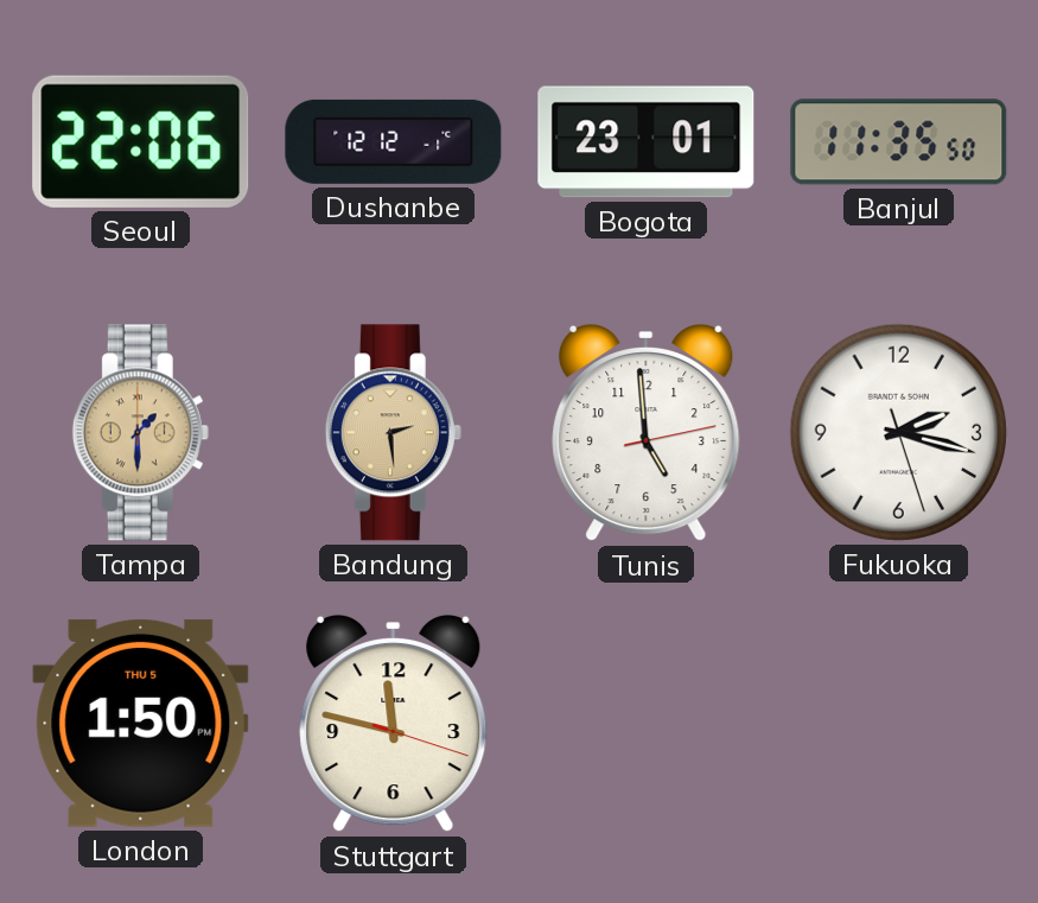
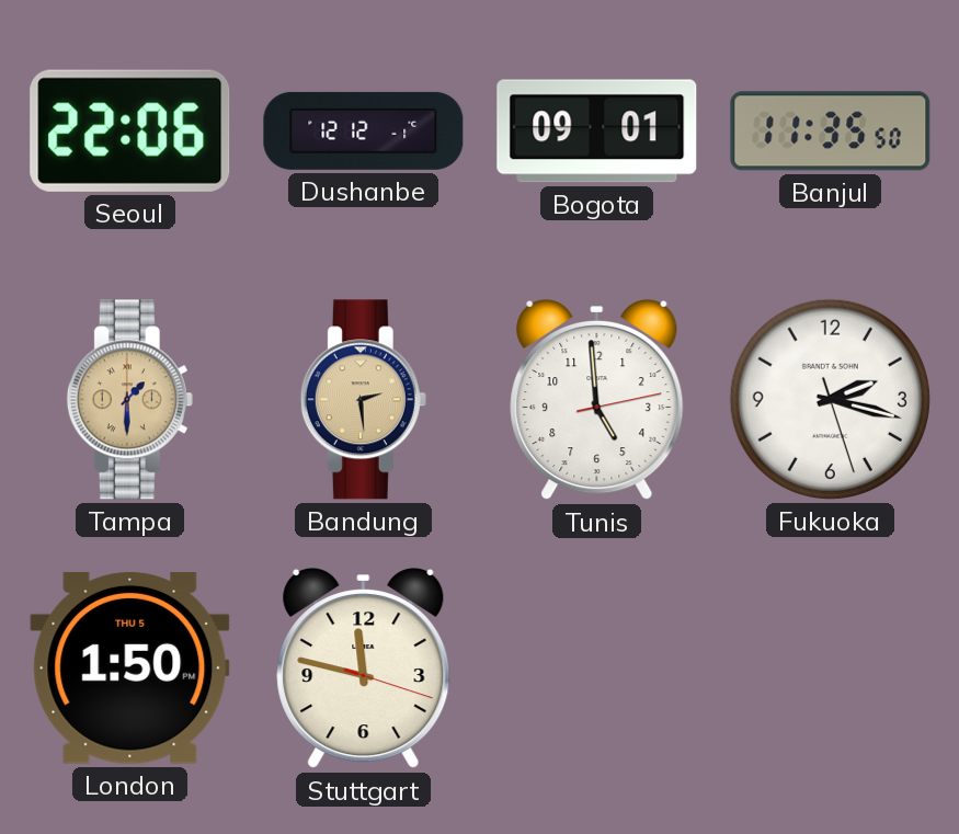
Bogota: 23:01 -> 09:01
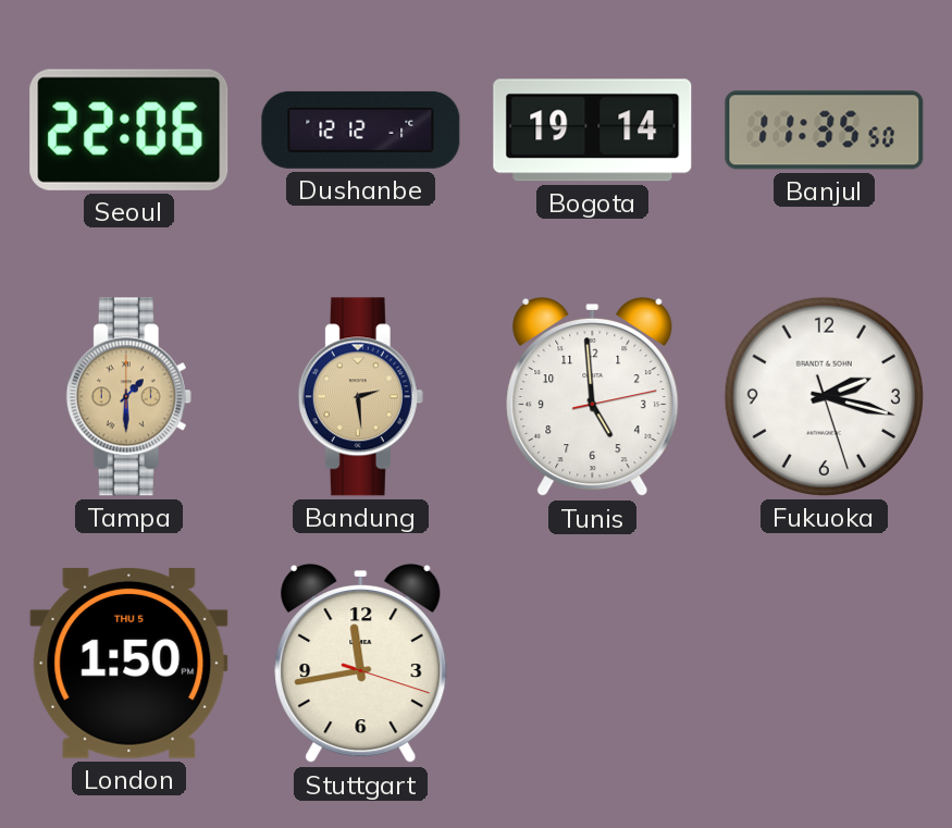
Bogota: 09:01 -> 19:14
Stuttgart: 11:47 -> 11:43
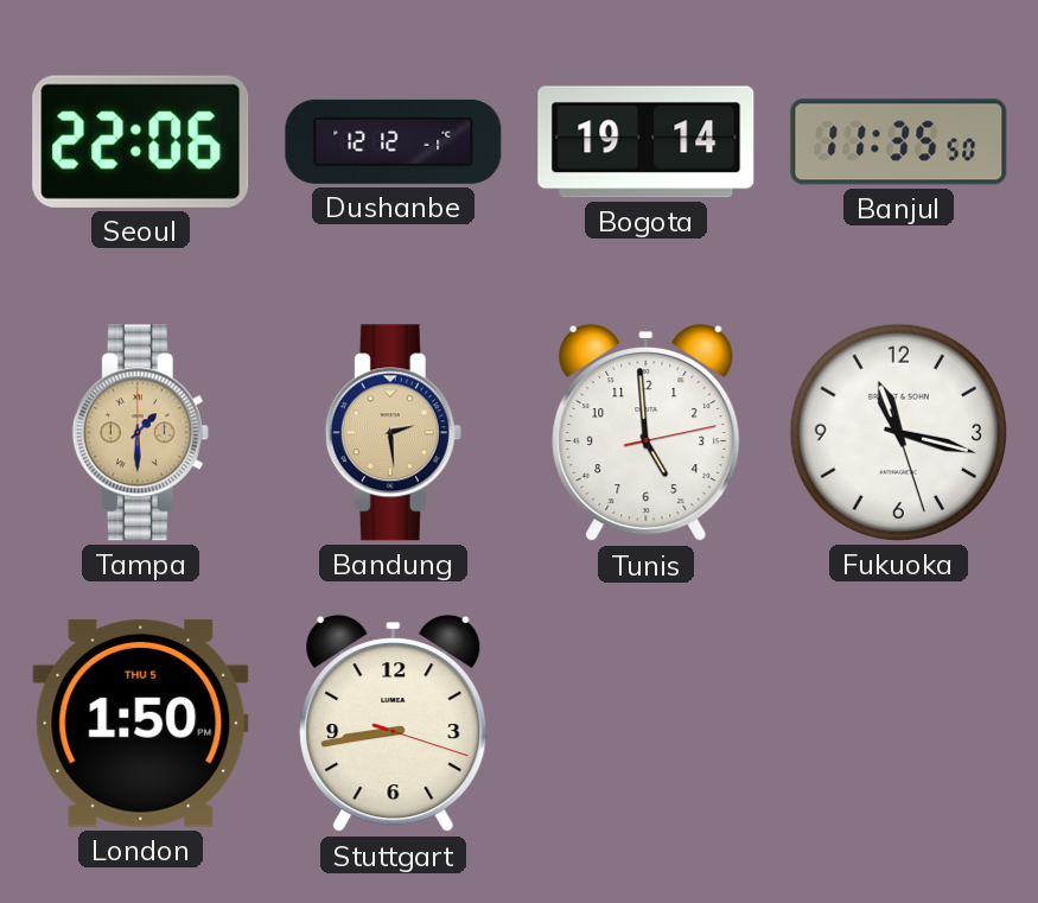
Fukuoka: 2:17 -> 11:17
Stuttgart: 11:43 -> 8:43
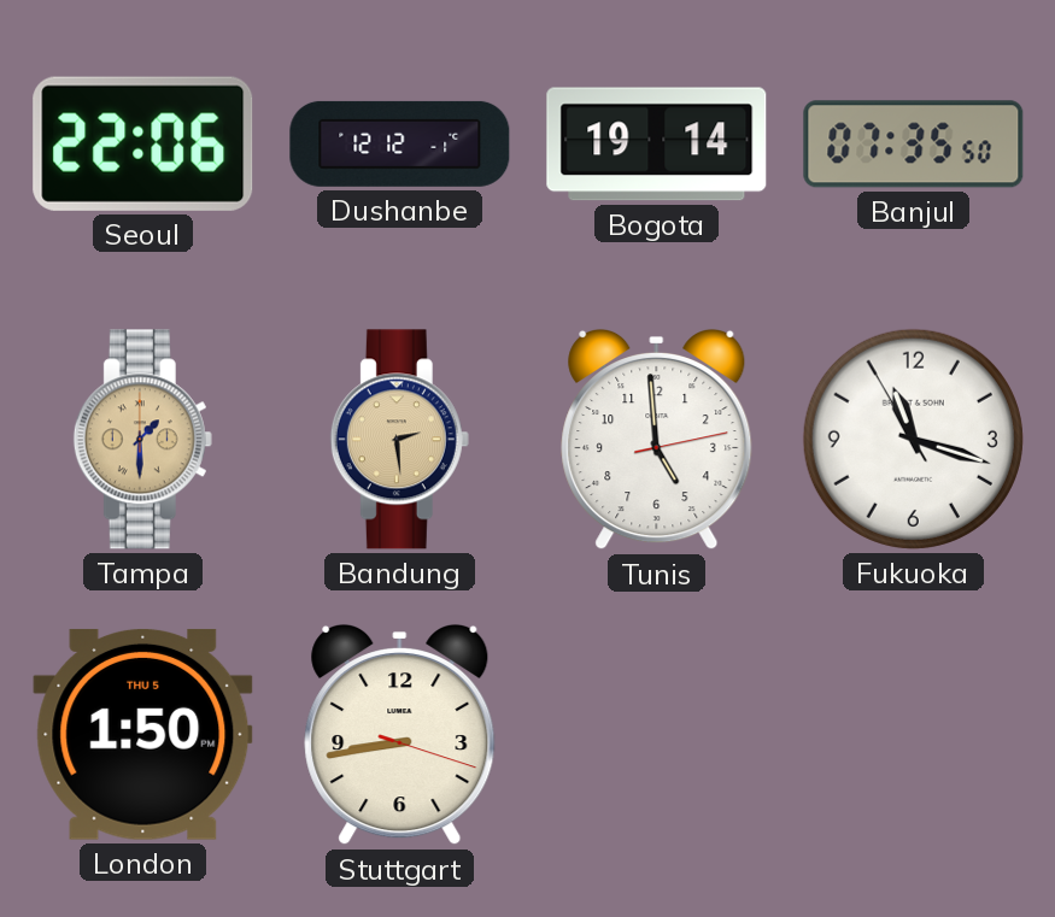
Banjul: 11:35 -> 07:35
Fukuoka: 11:17:27 -> 11:17:55
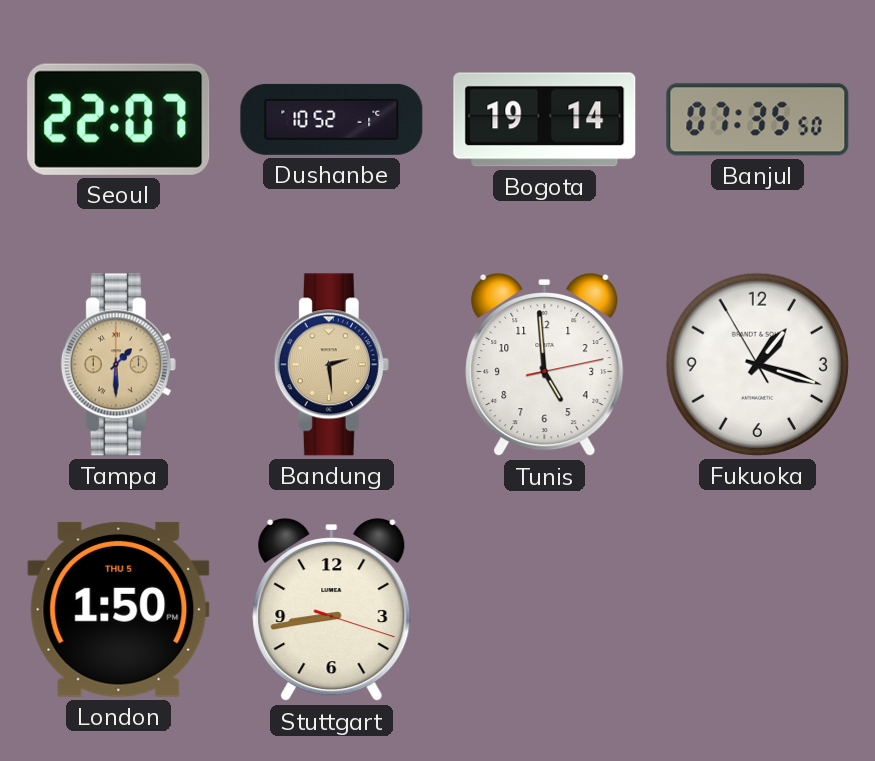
Seoul: 22:06 -> 22:07
Dushanbe: 12:12 -> 10:52
Fukuoka: 11:17 -> 1:17
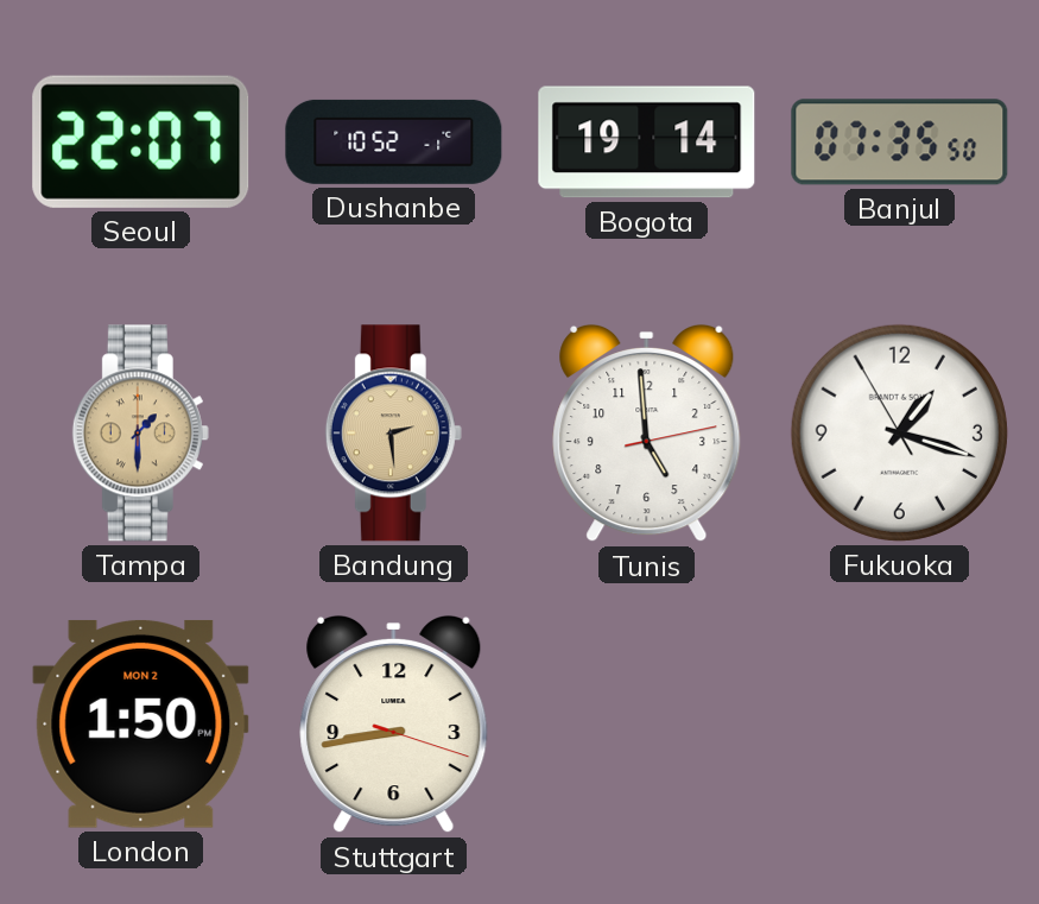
London date: THU 5 -> MON 2
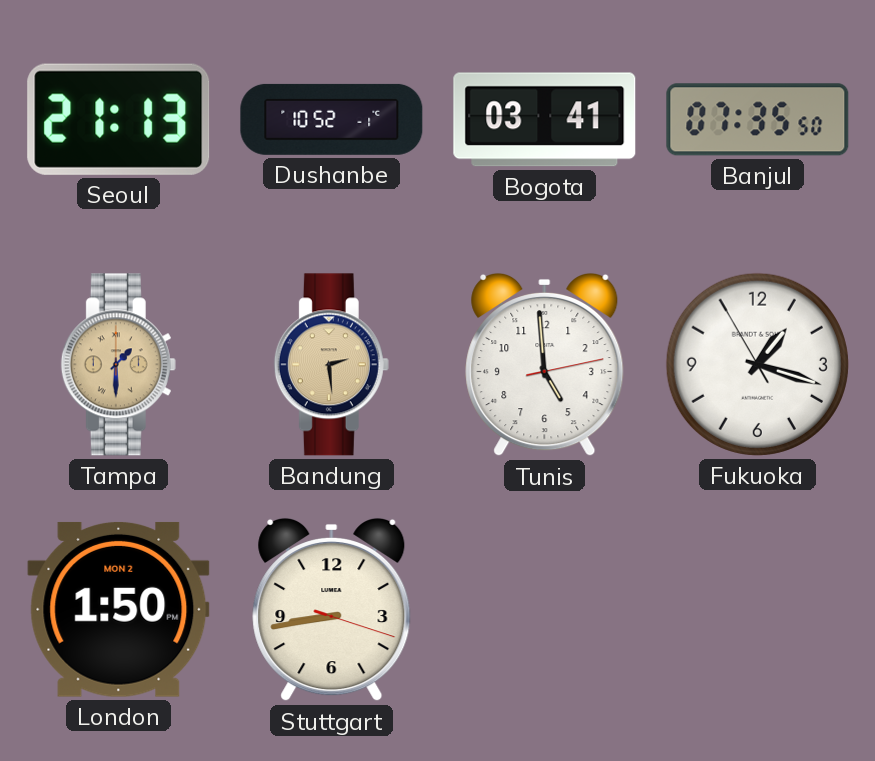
Seoul: 22:07 -> 21:13
Bogota: 19:14 -> 03:41
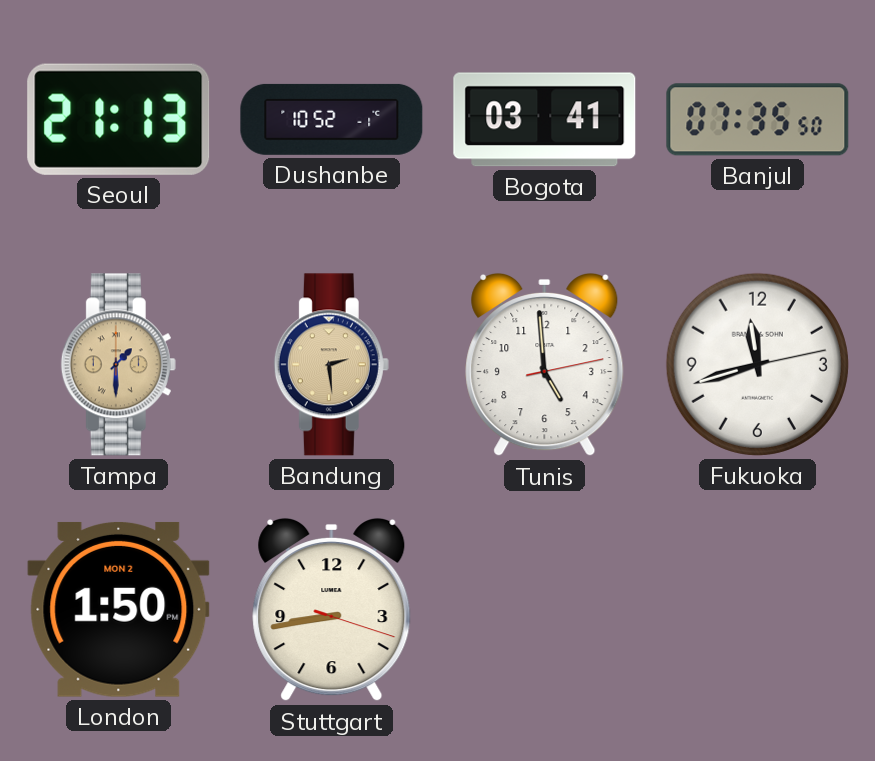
Fukuoka: 1:17 -> 11:42
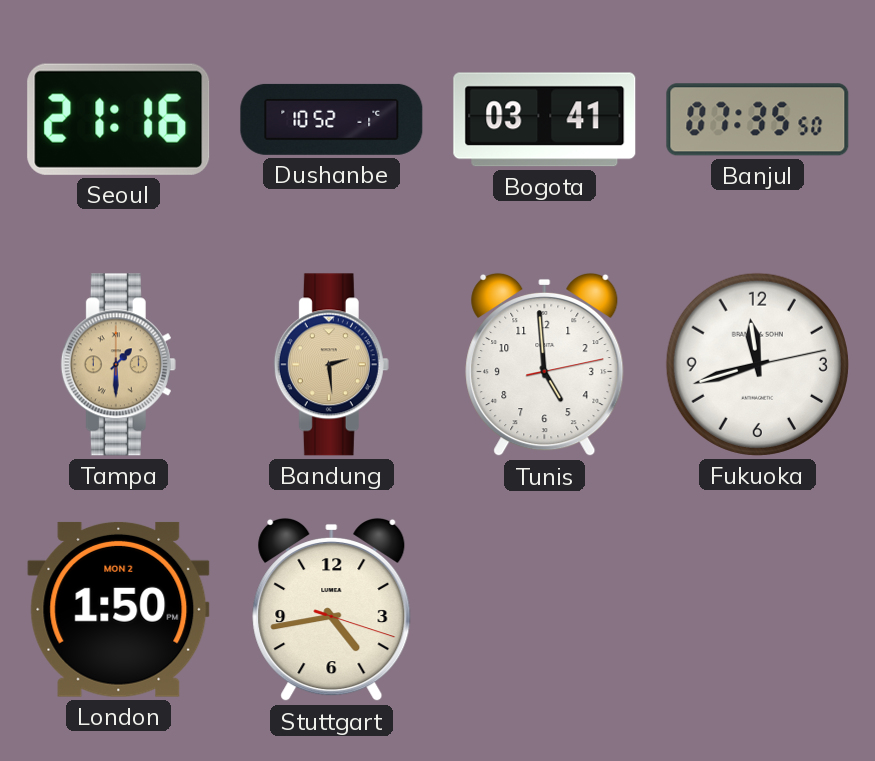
Seoul: 21:13 -> 21:16
Stuttgart: 8:43 -> 4:43
